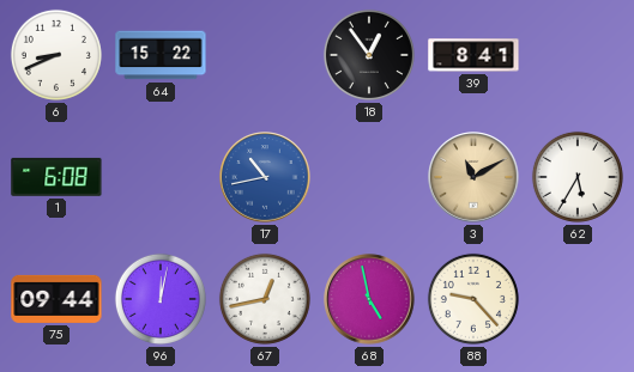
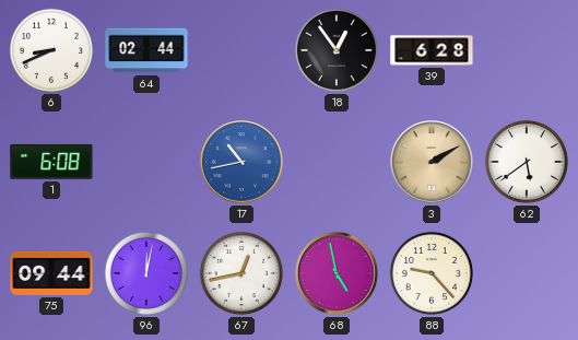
64: 15:22 -> 02:44
39: 8:41 -> 6:28
3: 11:10 -> 2:10
62: 5:35 -> 5:39
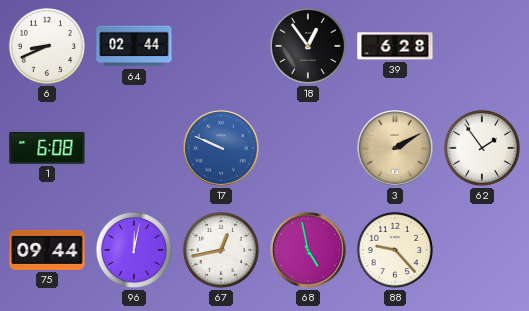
17: 10:43 -> 9:49
62: 5:39 -> 1:54
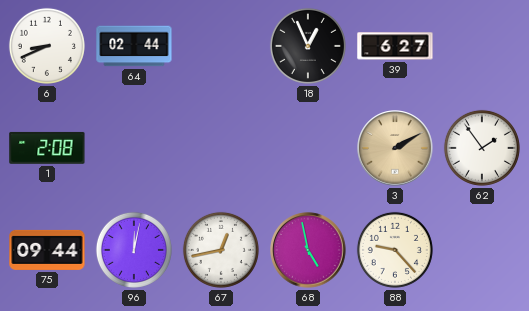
18: 12:54 -> 12:56
39: 6:28 -> 6:27
1: 6:08 -> 2:08
17: 9:49 -> none
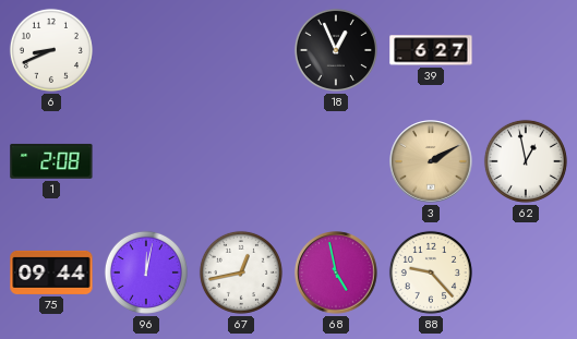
64: 02:44 -> none
62: 1:54 -> 12:58
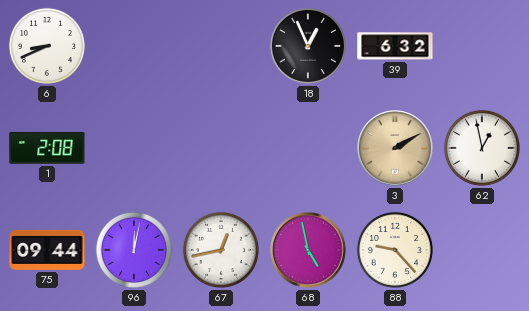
39: 6:27 -> 6:32
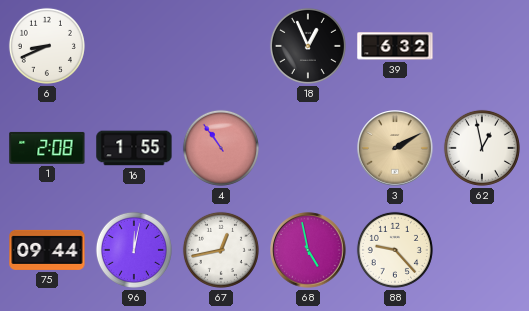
16: none -> 1:55
4: none -> 10:54
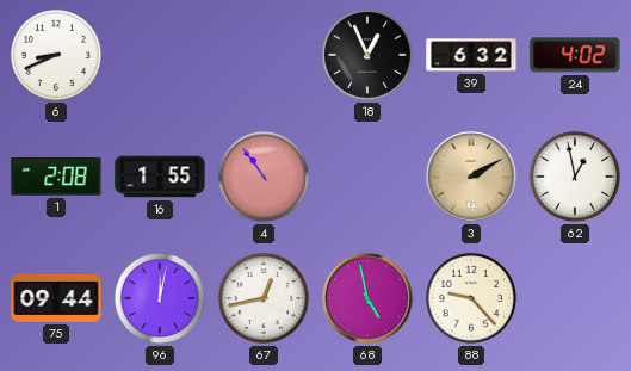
24: none -> 4:02
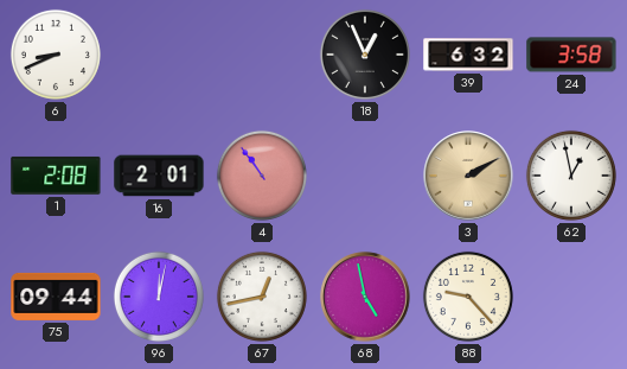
24: 4:02 -> 3:58
16: 1:55 -> 2:01
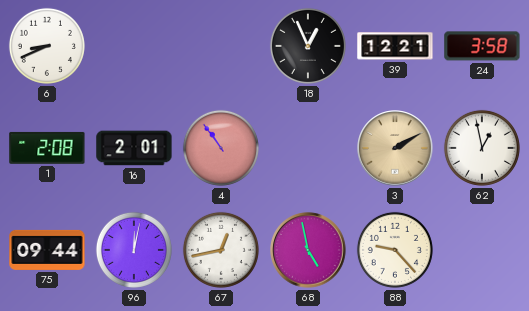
39: 6:32 -> 12:21
